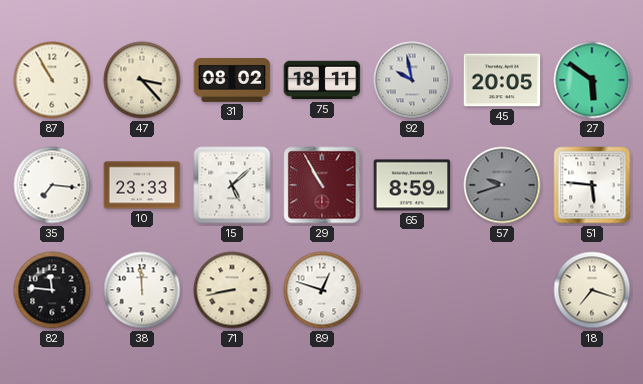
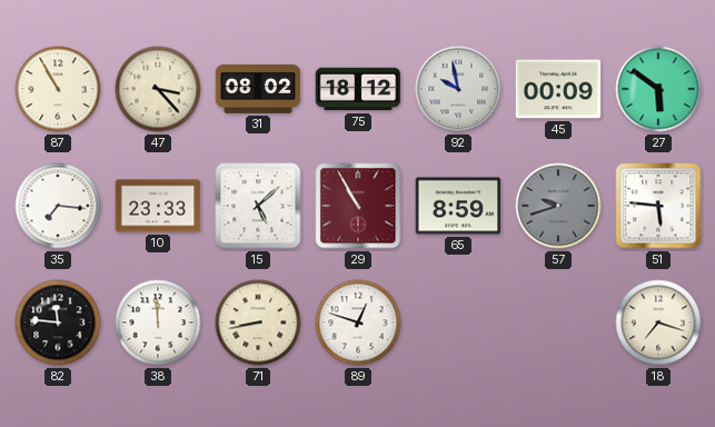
75: 18:11 -> 18:12
45: 20:05 -> 00:09
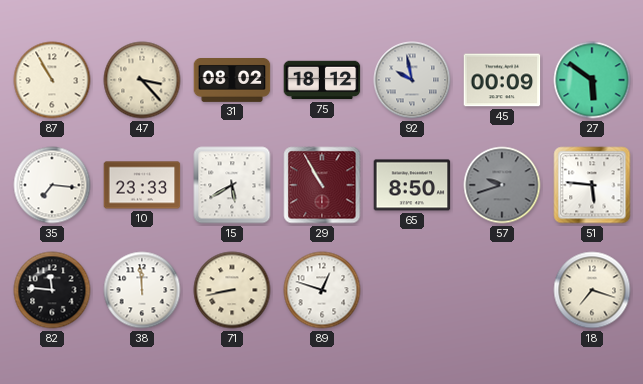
15: 5:08 -> 5:40
65: 8:59 -> 8:50
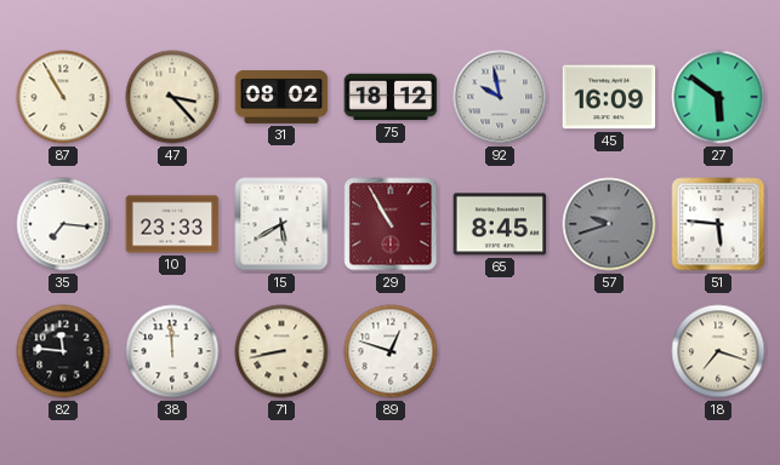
45: 00:09 -> 16:09
65: 8:50 -> 8:45
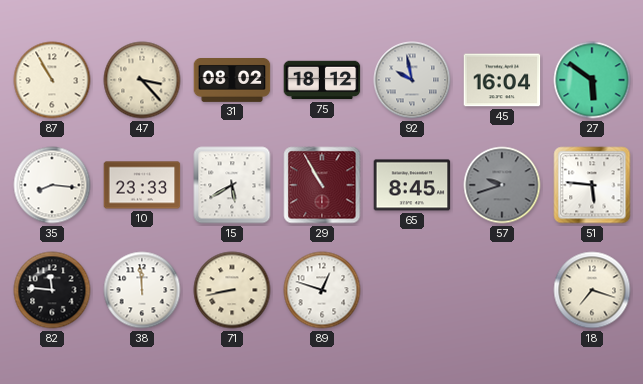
45: 16:09 -> 16:04
35: 7:16 -> 8:16
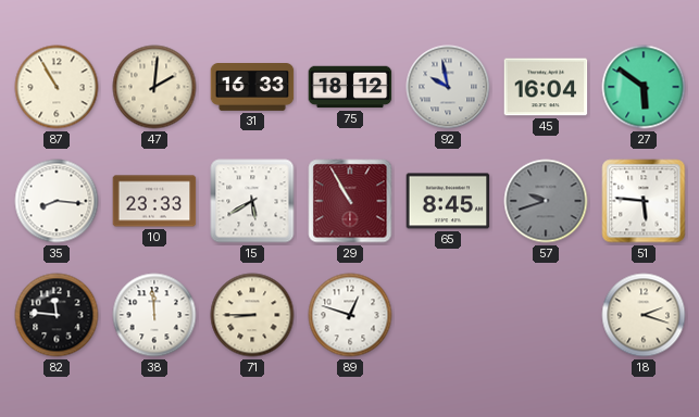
47: 3:23 -> 2:01
31: 08:02 -> 16:33
71: 8:43 -> 8:45
18: 7:18 -> 2:18
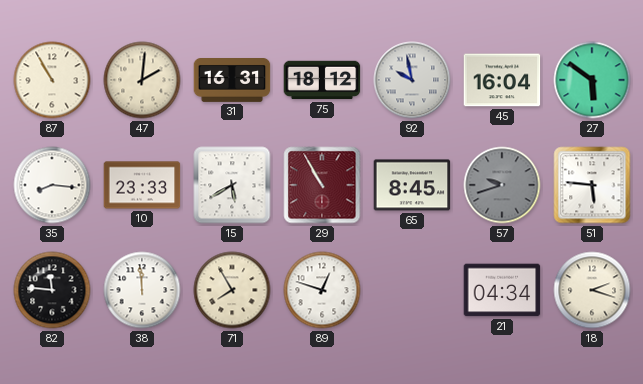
31: 16:33 -> 16:31
71: 8:45 -> 7:55
21: none -> 04:34
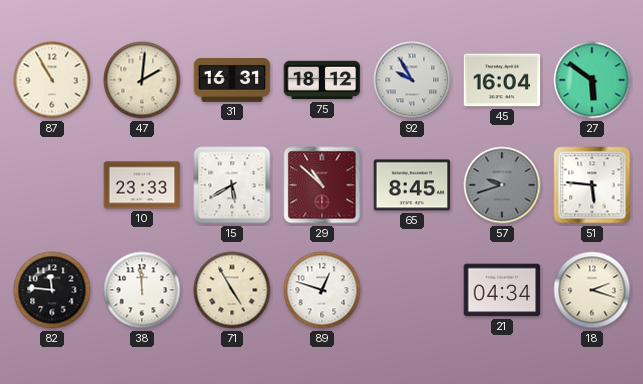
92: 9:58 -> 9:55
35: 8:16 -> none
29: 10:55 -> 10:52
71: 7:55 -> 4:55
